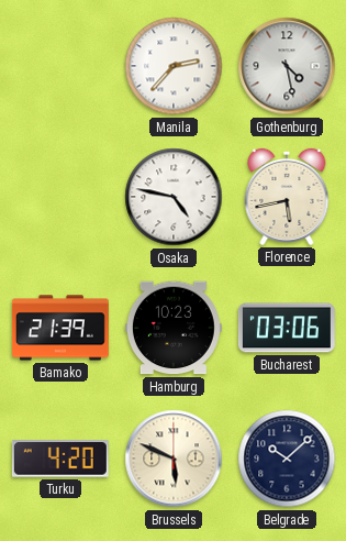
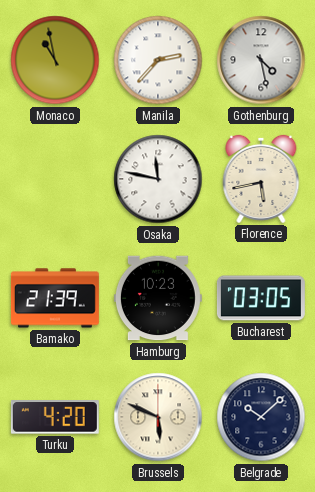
Monaco: none -> 10:58
Osaka: 4:47 -> 11:47
Bucharest: 03:06 -> 03:05
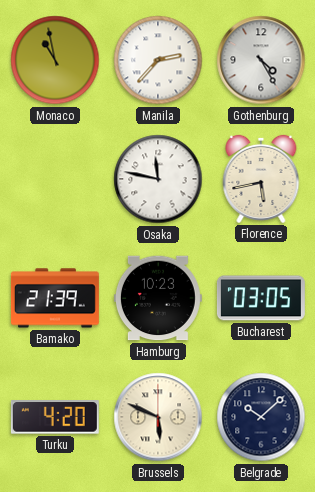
Gothenburg: 4:28 -> 4:25
